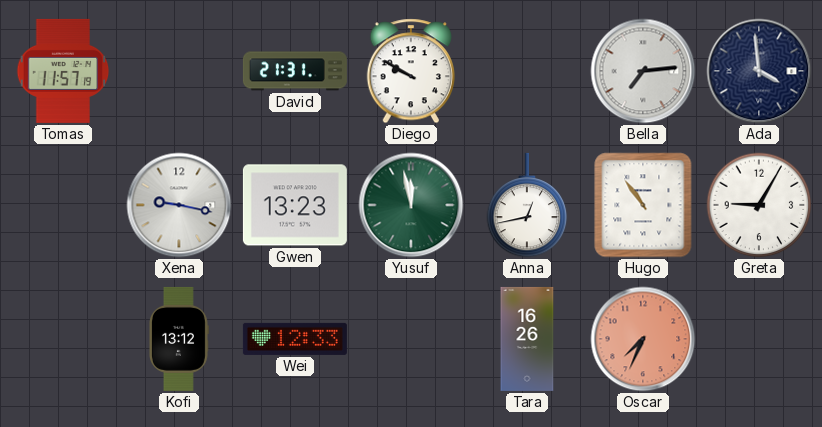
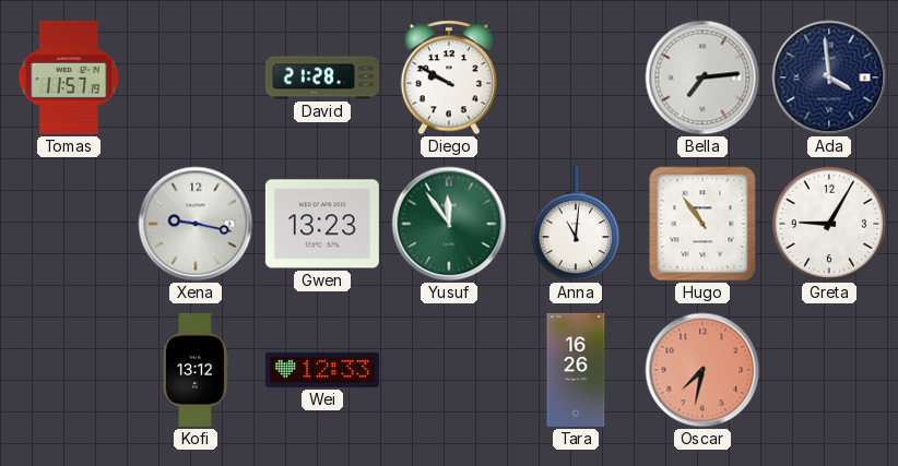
David: 21:31 -> 21:28
Yusuf: 11:58 -> 11:54
Anna: 12:43 -> 11:01
Oscar: 7:34 -> 7:32
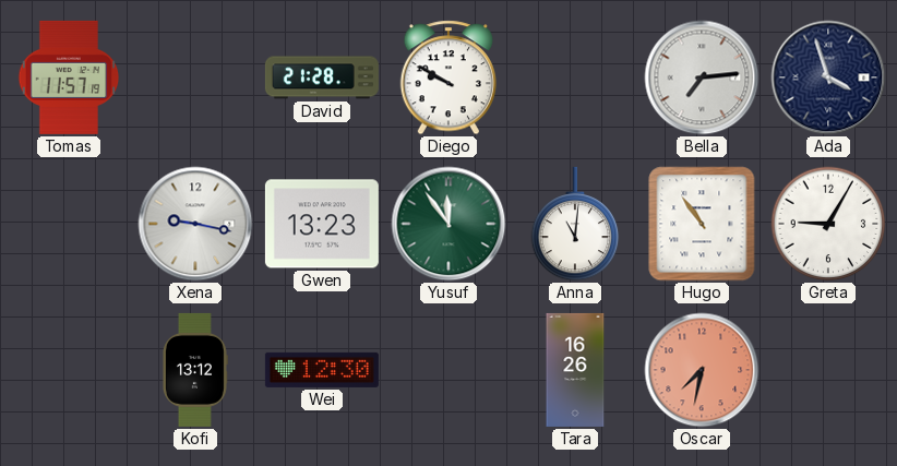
Ada: 3:59 -> 3:57
Wei: 12:33 -> 12:30
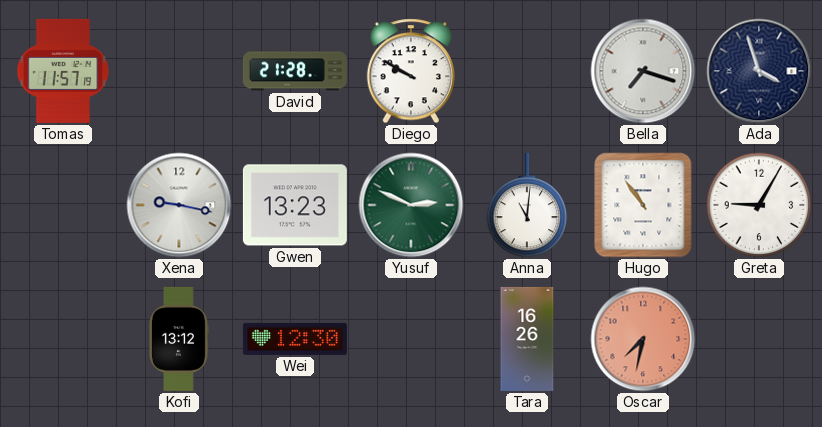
Bella: 7:14 -> 7:18
Yusuf: 11:54 -> 2:49
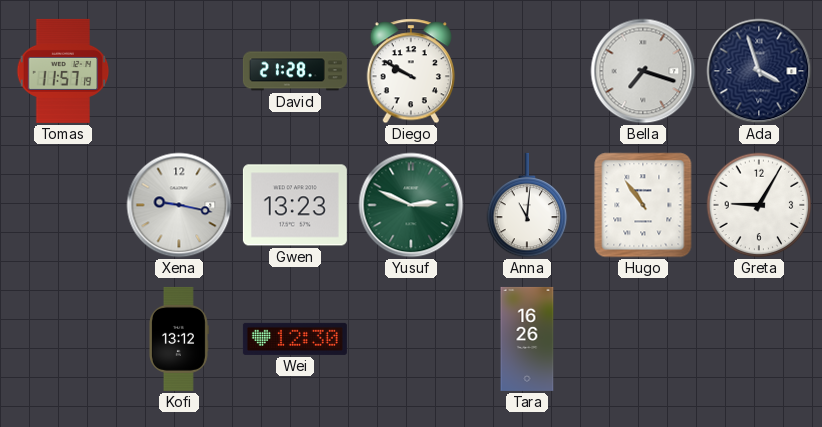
Oscar: 7:32 -> none
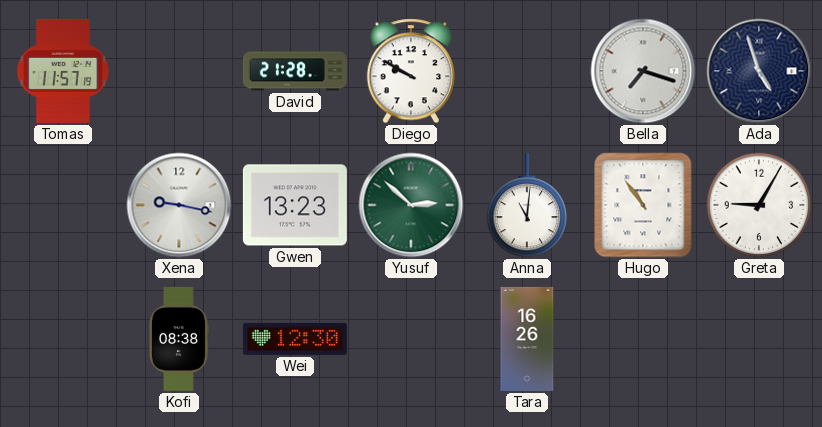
Ada: 3:57 -> 4:57
Yusuf: 2:49 -> 2:52
Kofi: 13:12 -> 08:38
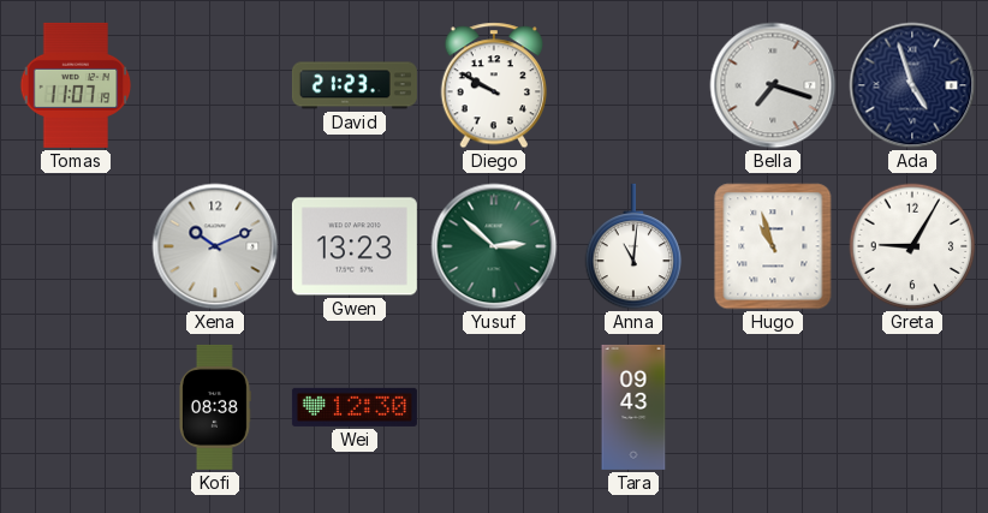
Tomas: 11:57 -> 11:07
David: 21:28 -> 21:23
Xena: 9:17 -> 10:11
Hugo: 10:54 -> 10:57
Tara: 16:26 -> 09:43
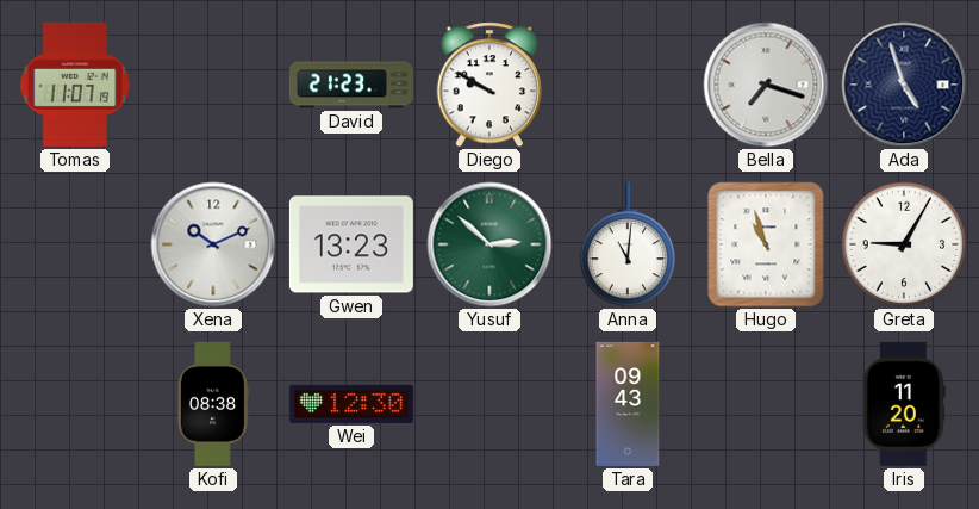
Iris: none -> 11:20
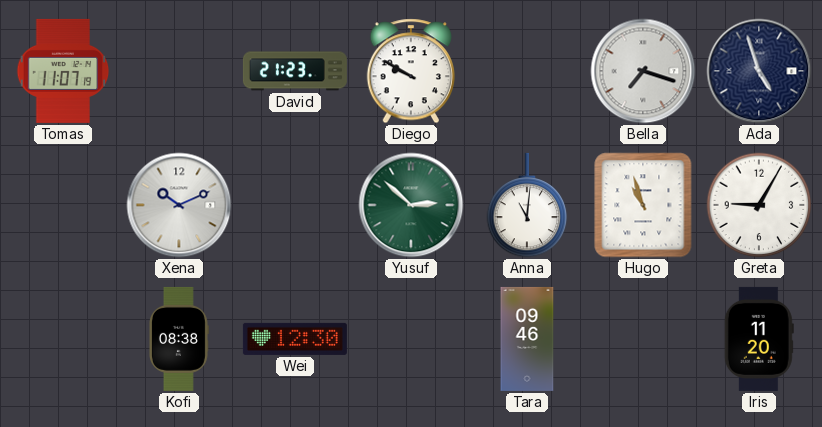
Gwen: 13:23 -> none
Tara: 09:43 -> 09:46
